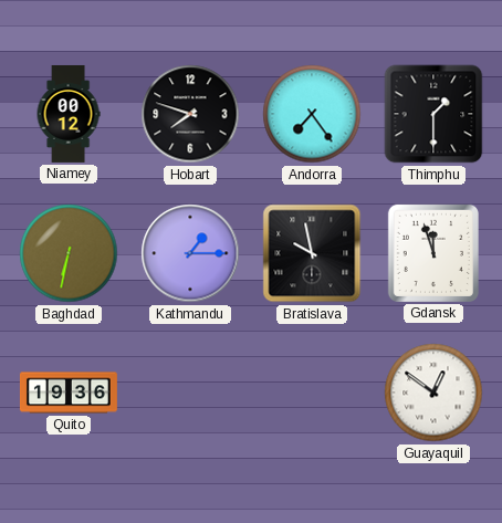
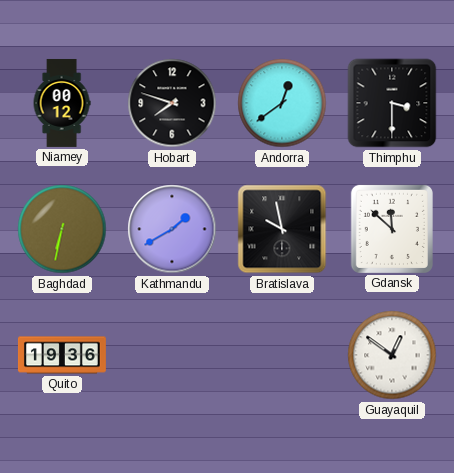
Andorra: 7:24 -> 12:39
Thimphu: 1:30 -> 3:30
Kathmandu: 1:15 -> 1:40
Gdansk: 11:57 -> 11:52
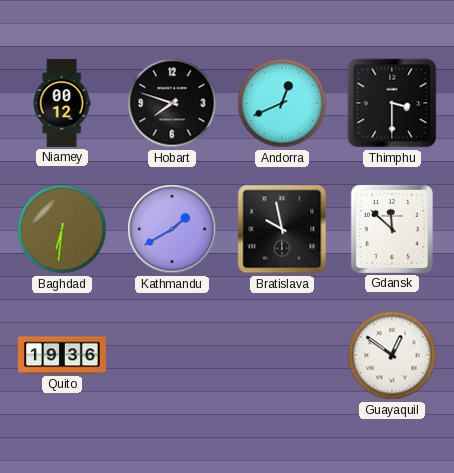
Andorra: 12:39 -> 12:41
Baghdad: 6:32 -> 6:31
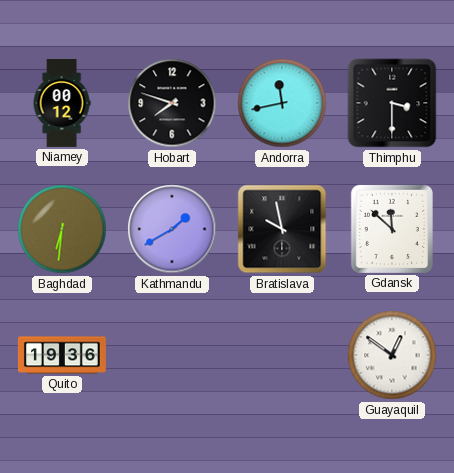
Andorra: 12:41 -> 11:43
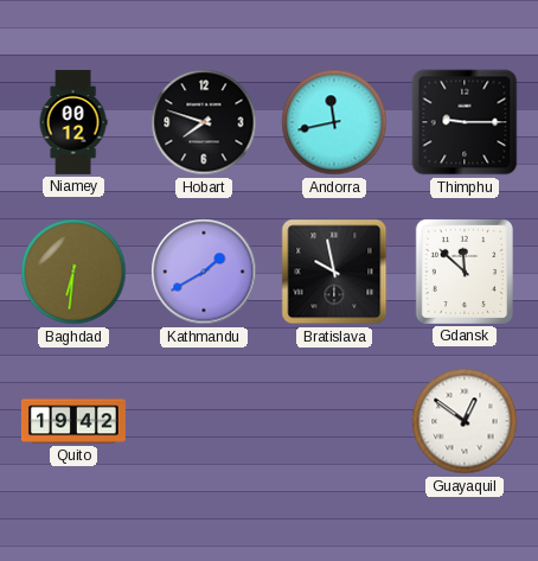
Thimphu: 3:30 -> 9:15
Quito: 19:36 -> 19:42
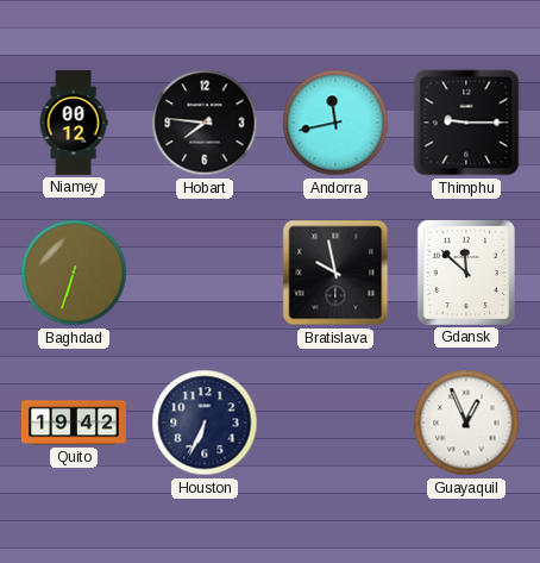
Hobart: 7:48 -> 7:46
Baghdad: 6:31 -> 6:33
Kathmandu: 1:40 -> none
Houston: none -> 6:34
Guayaquil: 12:51 -> 12:56
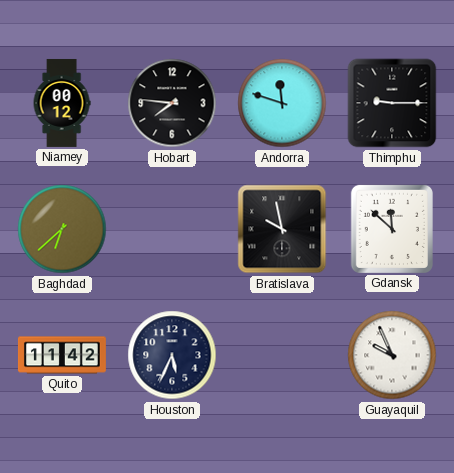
Andorra: 11:43 -> 11:48
Baghdad: 6:33 -> 6:38
Quito: 19:42 -> 11:42
Houston: 6:34 -> 5:34
Guayaquil: 12:56 -> 9:56
